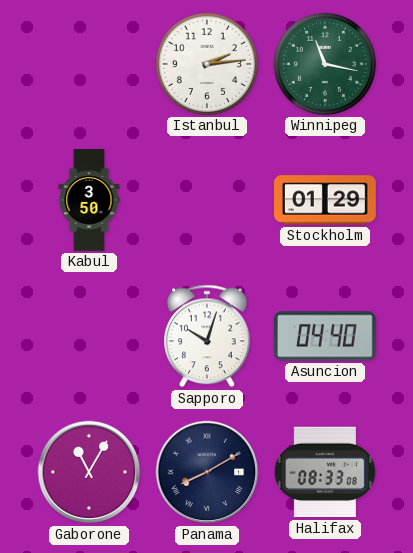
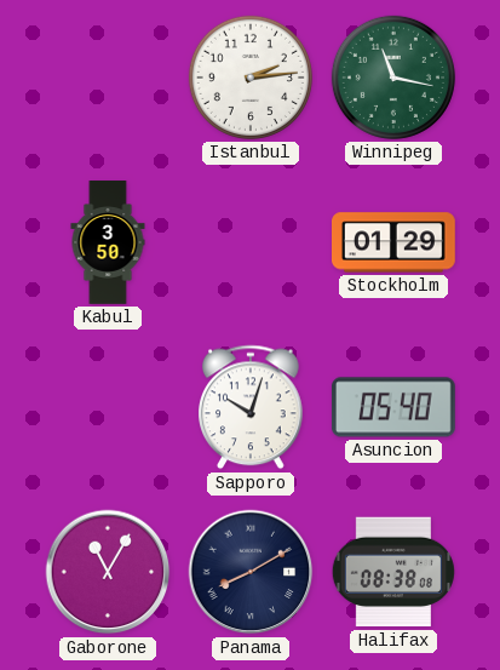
Asuncion: 04:40 -> 05:40
Halifax: 08:33 -> 08:38
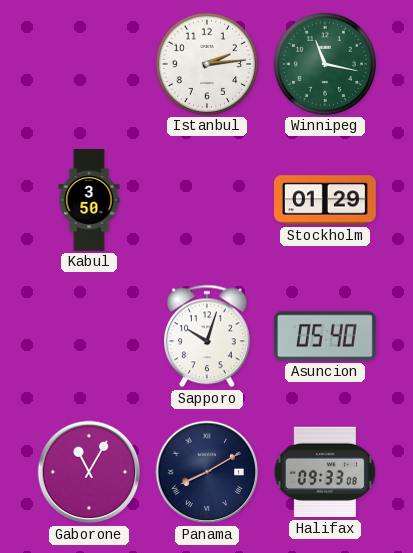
Halifax: 08:38 -> 09:33
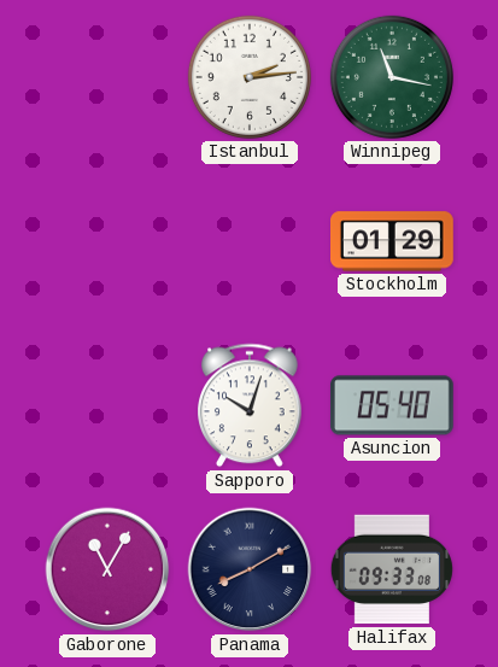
Kabul: 3:50 -> none
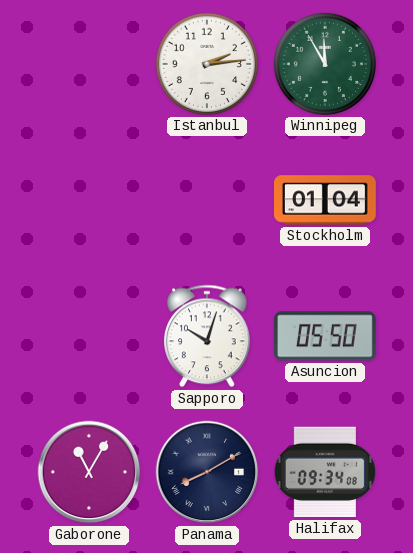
Winnipeg: 11:17 -> 11:55
Stockholm: 01:29 -> 01:04
Asuncion: 05:40 -> 05:50
Halifax: 09:33 -> 09:34
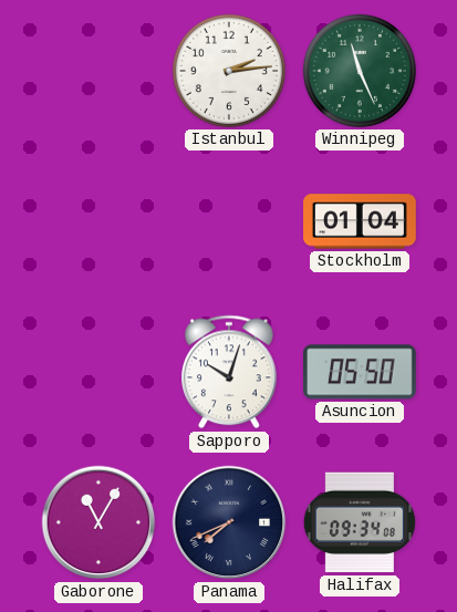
Winnipeg: 11:55 -> 11:26
Panama: 8:10 -> 7:41
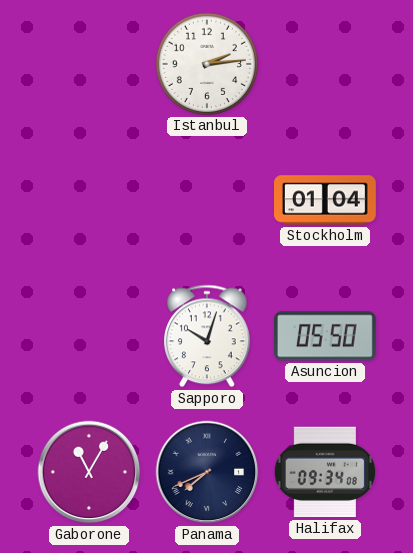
Winnipeg: 11:26 -> none
